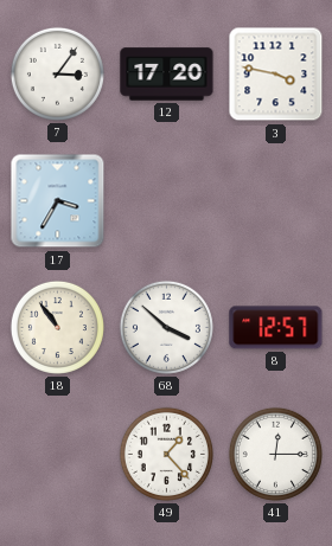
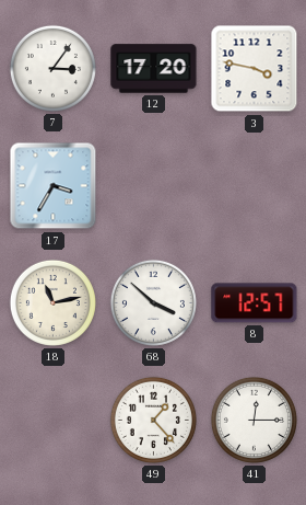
18: 10:54 -> 11:13
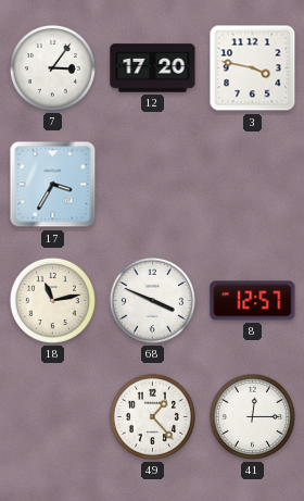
68: 3:52 -> 3:49
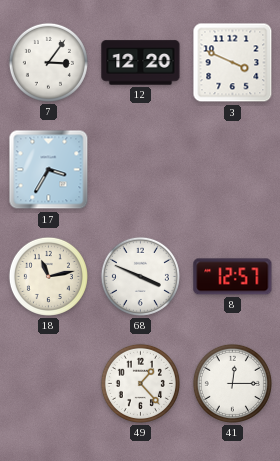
12: 17:20 -> 12:20
3: 3:47 -> 3:49
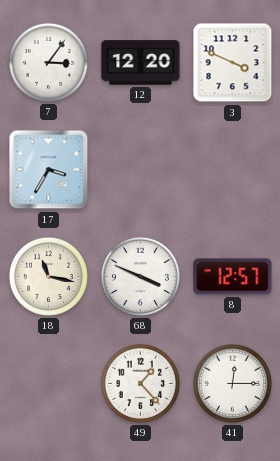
18: 11:13 -> 11:17
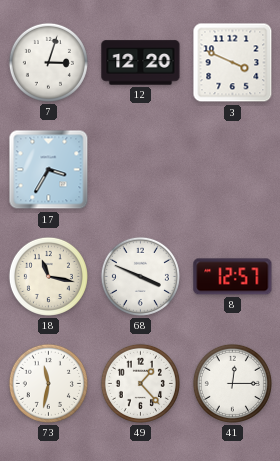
7: 3:06 -> 3:03
73: none -> 11:32
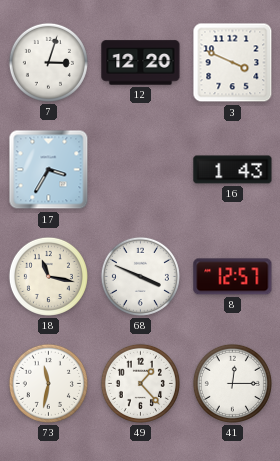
16: none -> 1:43
